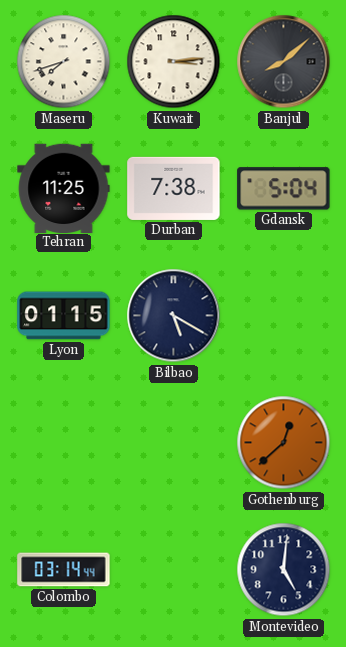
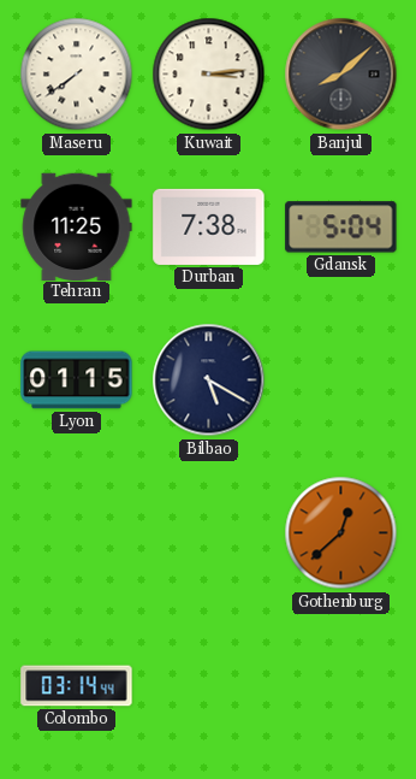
Maseru: 7:42 -> 7:39
Montevideo: 5:01 -> none
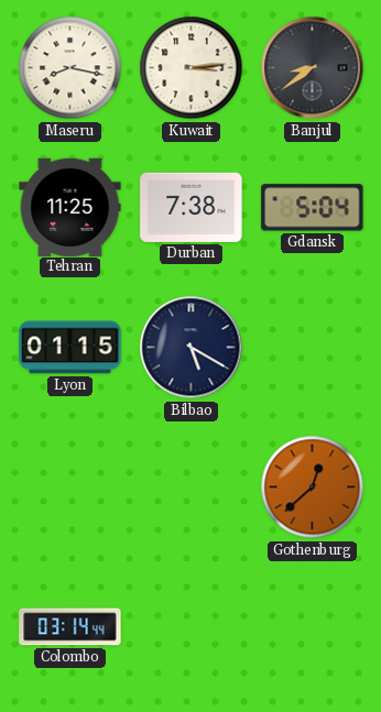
Maseru: 7:39 -> 8:17
Banjul: 8:08 -> 8:39
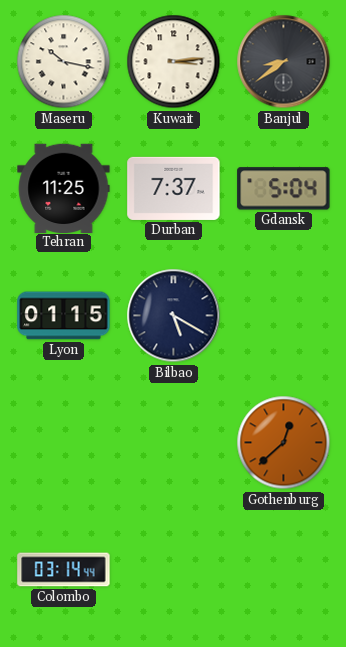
Maseru: 8:17 -> 10:17
Durban: 7:38 -> 7:37
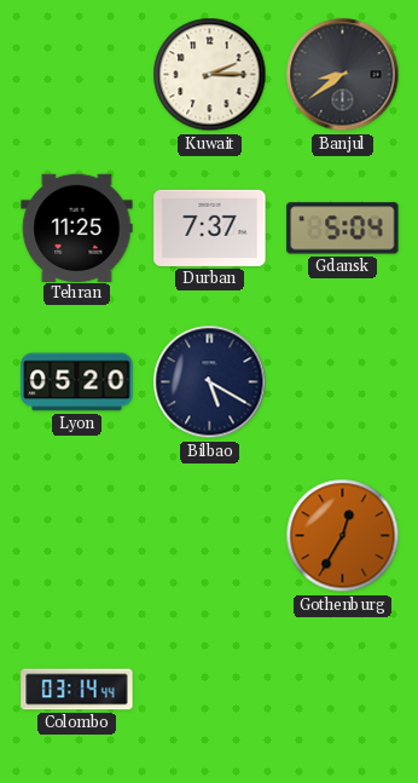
Maseru: 10:17 -> none
Kuwait: 3:14 -> 2:15
Lyon: 01:15 -> 05:20
Gothenburg: 12:38 -> 12:35
